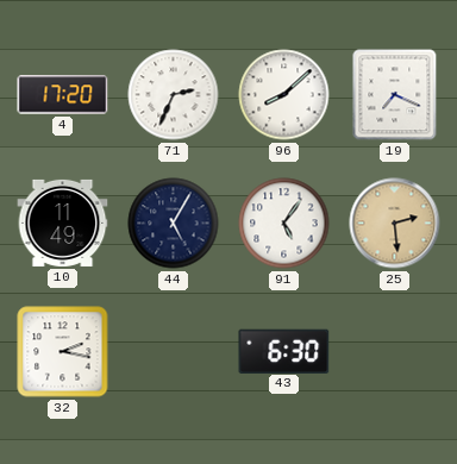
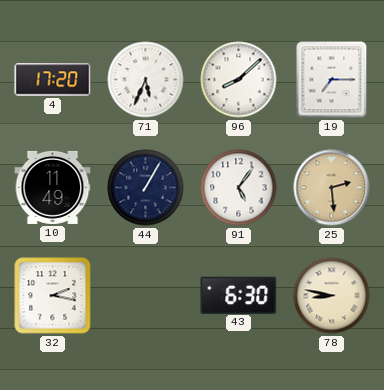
71: 2:34 -> 5:34
19: 7:19 -> 7:15
44: 5:05 -> 1:05
78: none -> 8:47
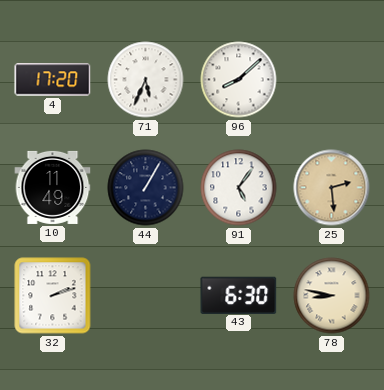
19: 7:15 -> none
32: 2:17 -> 2:12
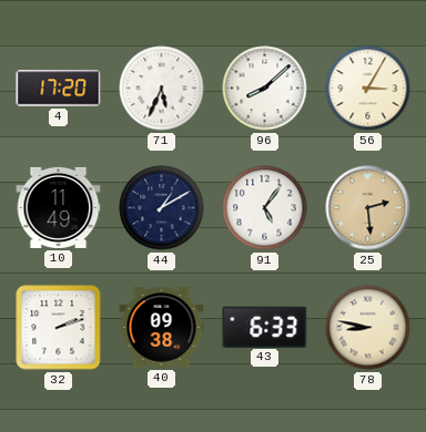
56: none -> 3:05
44: 1:05 -> 1:10
40: none -> 09:38
43: 6:30 -> 6:33
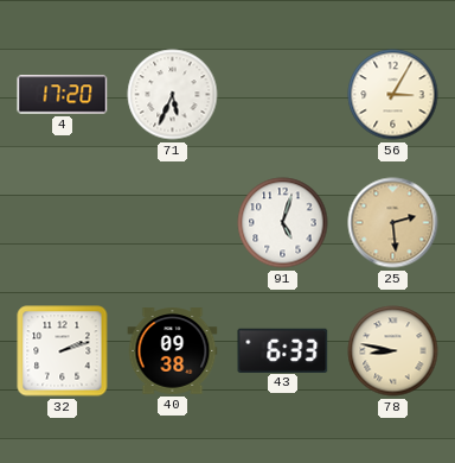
96: 8:08 -> none
10: 11:49 -> none
44: 1:10 -> none
91: 5:06 -> 5:03
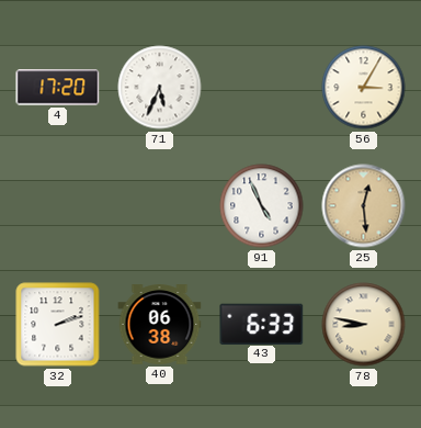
91: 5:03 -> 4:56
25: 2:29 -> 12:29
40: 09:38 -> 06:38
